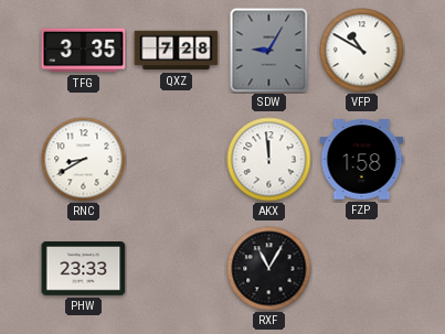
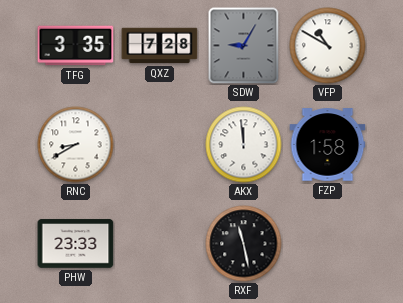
RXF: 11:05 -> 11:28
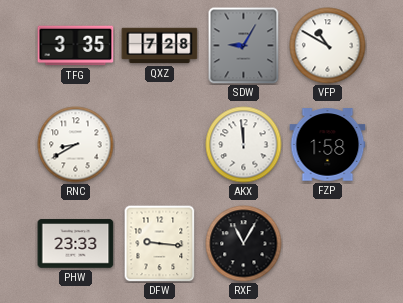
DFW: none -> 9:16
RXF: 11:28 -> 11:05
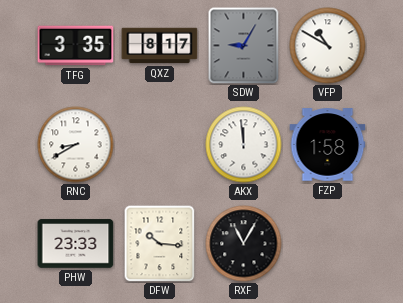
QXZ: 7:28 -> 8:17
DFW: 9:16 -> 10:16
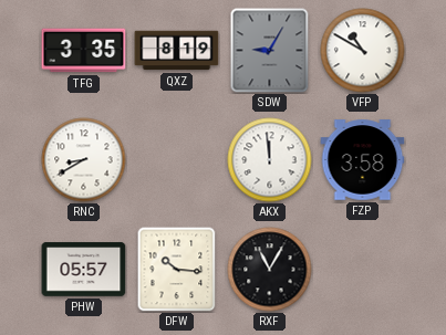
QXZ: 8:17 -> 8:19
FZP: 1:58 -> 3:58
PHW: 23:33 -> 05:57
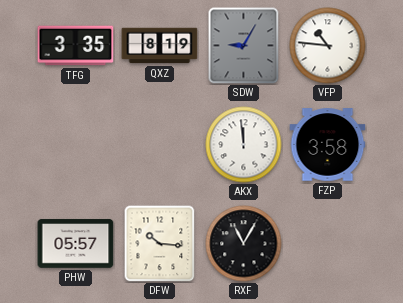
VFP: 10:50 -> 10:46
RNC: 8:40 -> none
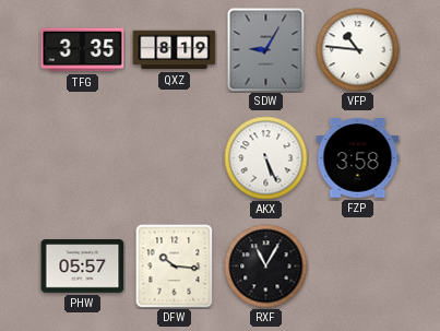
AKX: 11:59 -> 5:26
